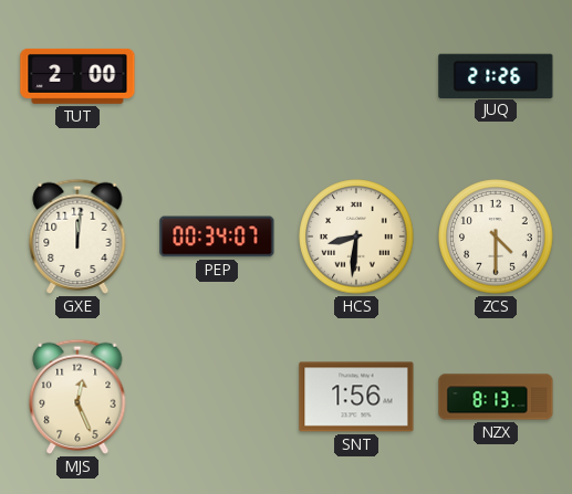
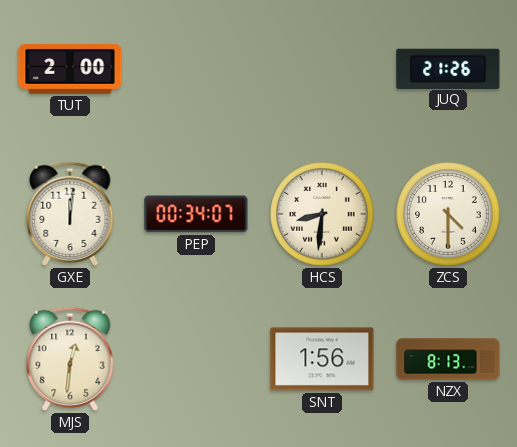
MJS: 12:26 -> 12:31
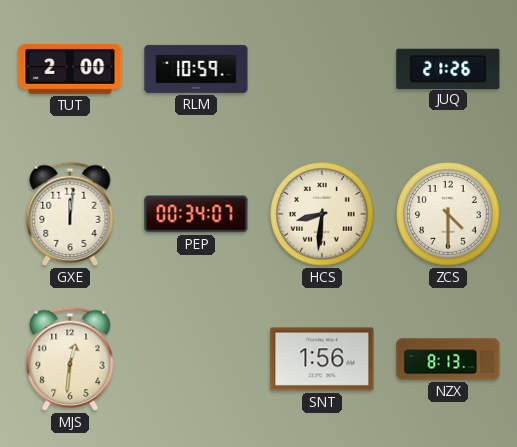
RLM: none -> 10:59
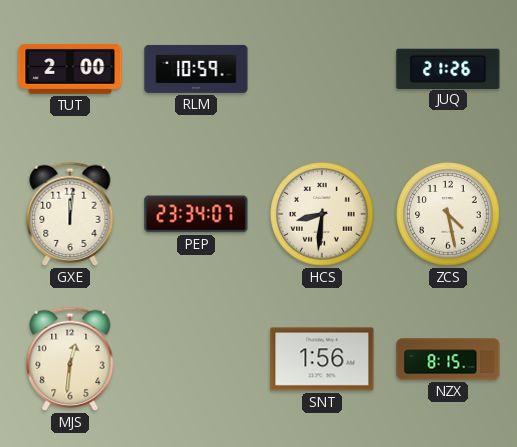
PEP: 00:34 -> 23:34
ZCS: 4:30 -> 4:28
NZX: 8:13 -> 8:15
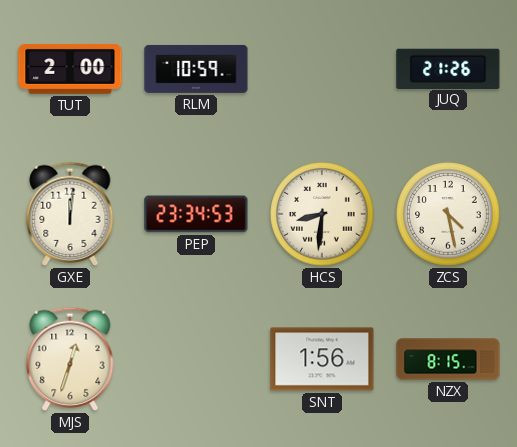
PEP: 23:34:07 -> 23:34:53
MJS: 12:31 -> 12:33
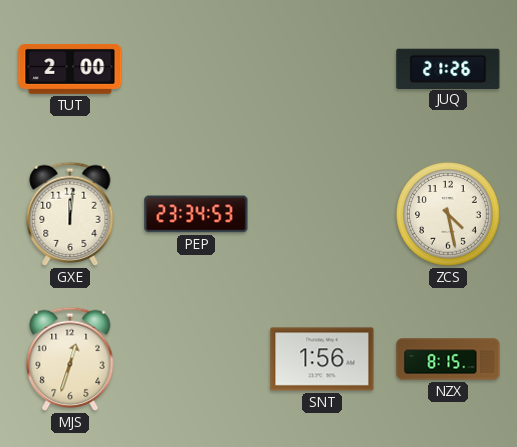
RLM: 10:59 -> none
HCS: 8:31 -> none
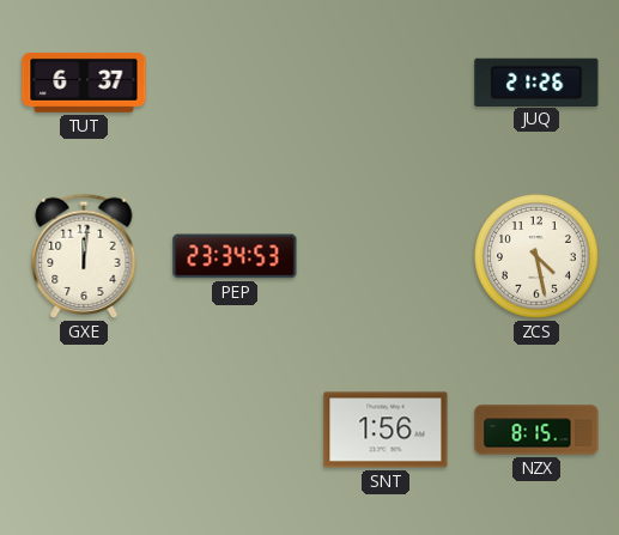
TUT: 2:00 -> 6:37
MJS: 12:33 -> none
